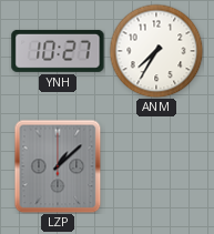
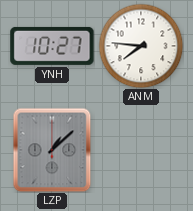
ANM: 7:35 -> 7:46
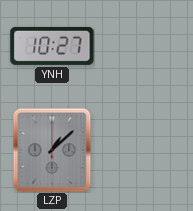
ANM: 7:46 -> none
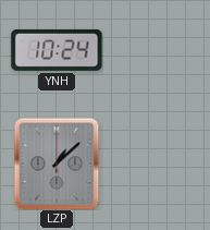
YNH: 10:27 -> 10:24
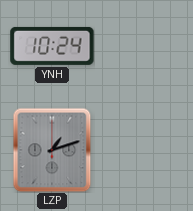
LZP: 1:08 -> 1:12
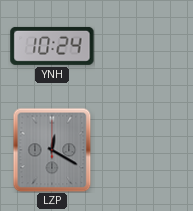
LZP: 1:12 -> 12:20
